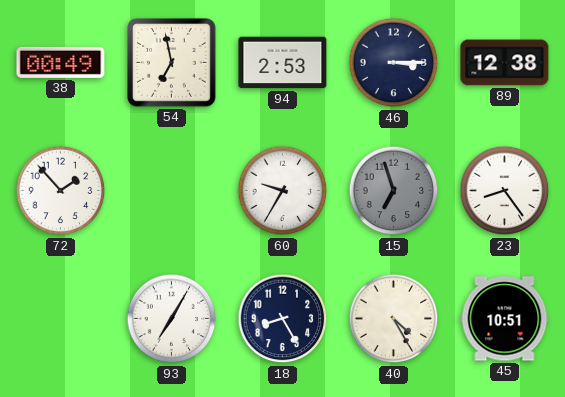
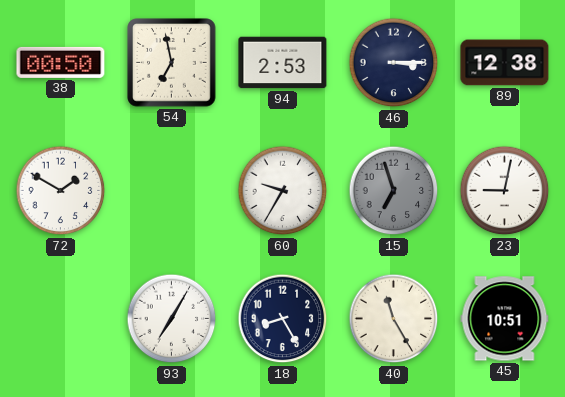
38: 00:49 -> 00:50
72: 1:53 -> 1:50
23: 8:24 -> 9:02
40: 4:25 -> 11:25
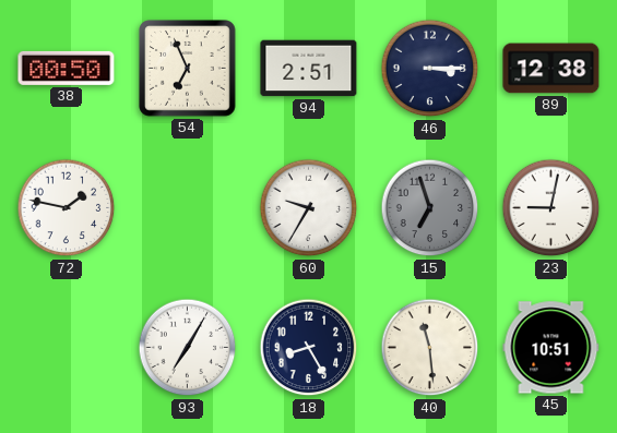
54: 6:58 -> 6:56
94: 2:53 -> 2:51
72: 1:50 -> 1:47
40: 11:25 -> 11:29
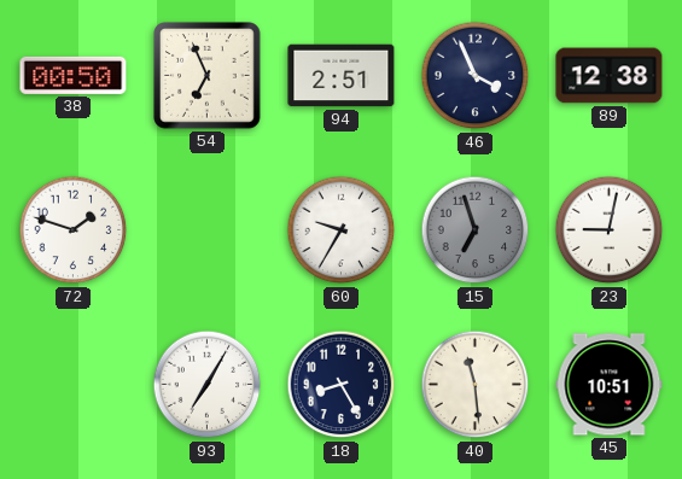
46: 3:15 -> 3:56
72: 1:47 -> 1:48
